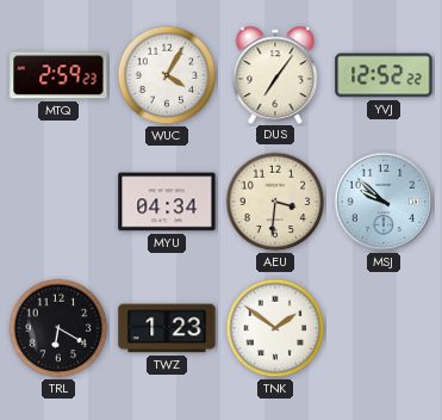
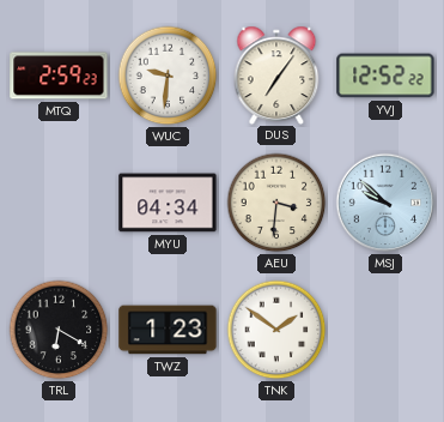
WUC: 4:05 -> 9:31
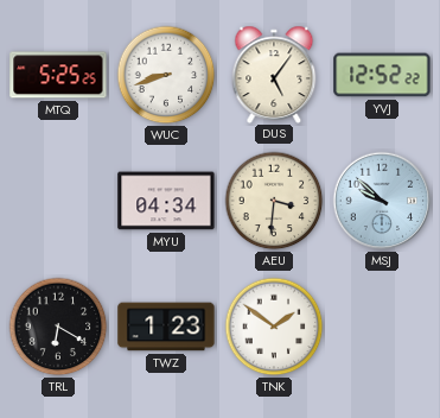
MTQ: 2:59 -> 5:25
WUC: 9:31 -> 8:42
DUS: 7:06 -> 5:06
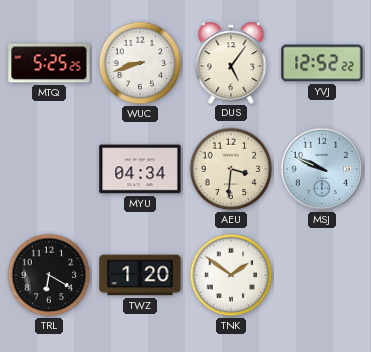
MSJ: 9:52 -> 9:49
TWZ: 1:23 -> 1:20
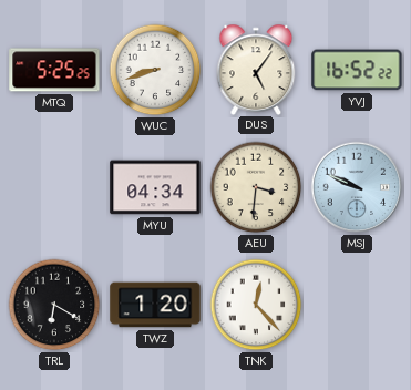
YVJ: 12:52 -> 16:52
TNK: 1:51 -> 12:23
